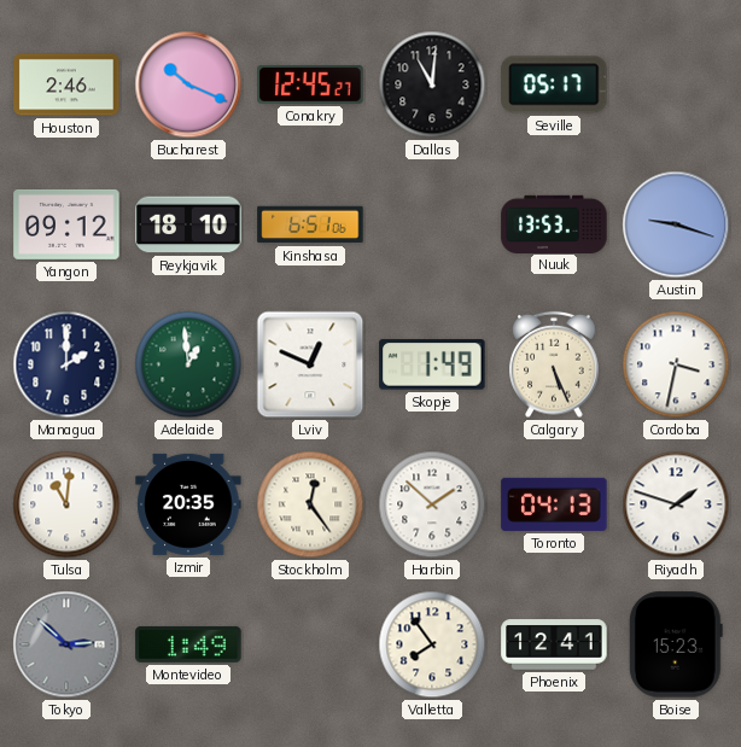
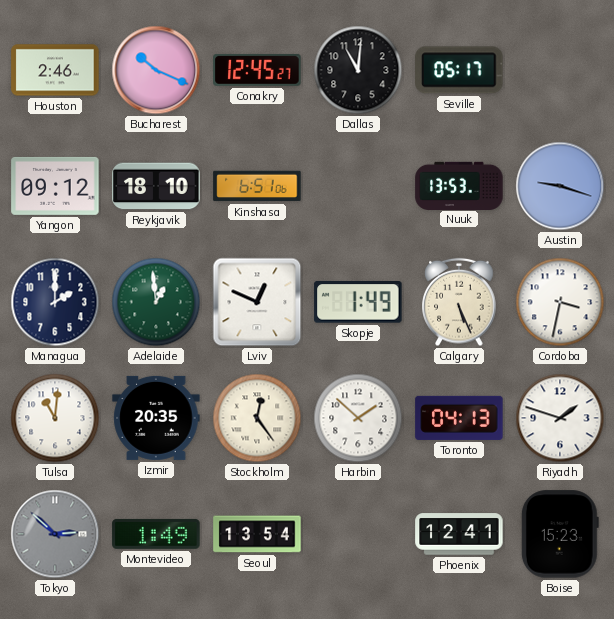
Seoul: none -> 13:54
Valletta: 7:54 -> none
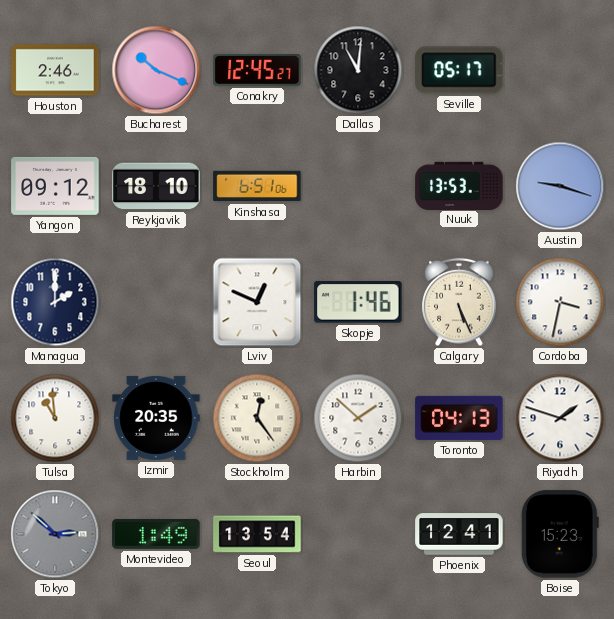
Adelaide: 12:59 -> none
Skopje: 1:49 -> 1:46
Tulsa: 11:01 -> 10:59
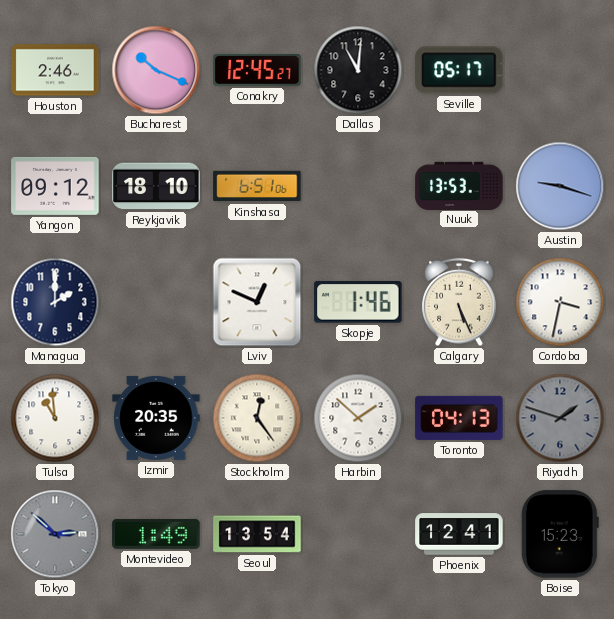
Riyadh dial: white -> grey
